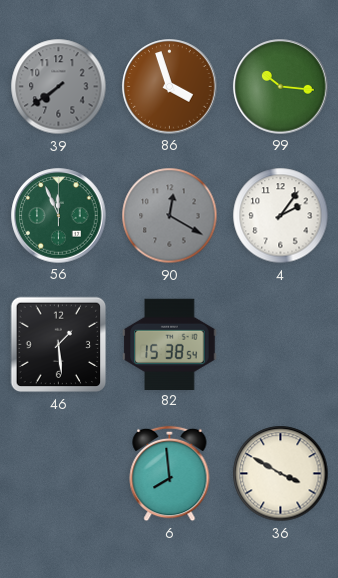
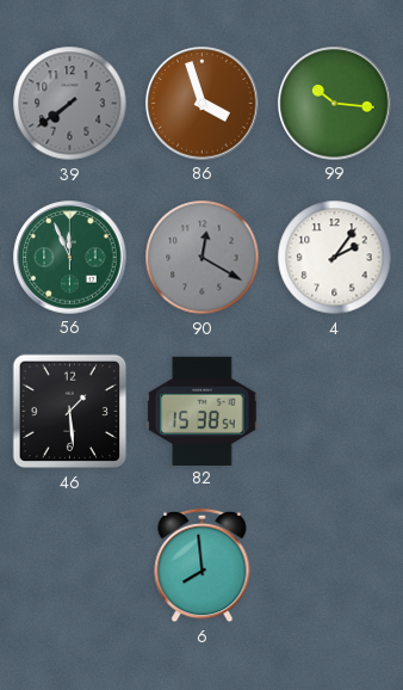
36: 3:50 -> none
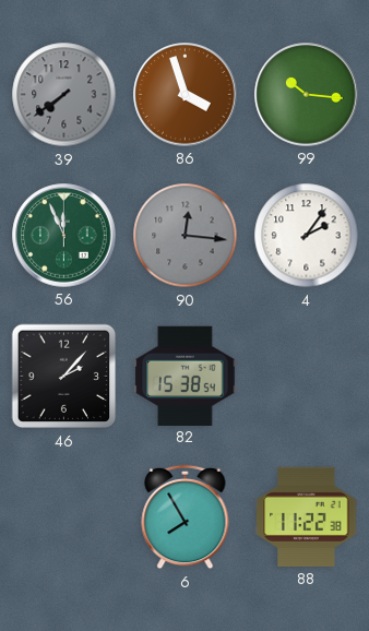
90: 12:20 -> 12:16
46: 1:29 -> 2:07
6: 7:59 -> 7:55
88: none -> 11:22
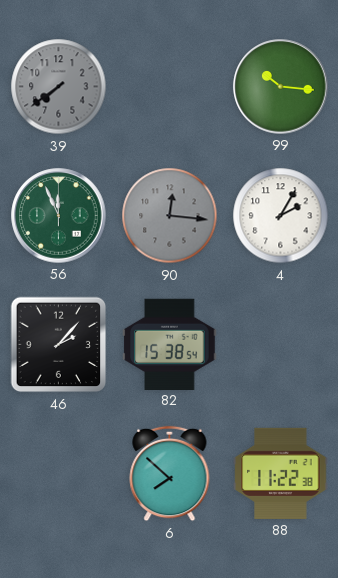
86: 3:57 -> none
4: 2:06 -> 2:05
6: 7:55 -> 7:52
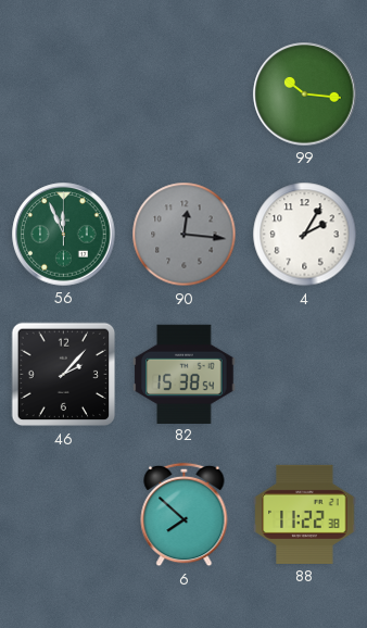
39: 7:39 -> none
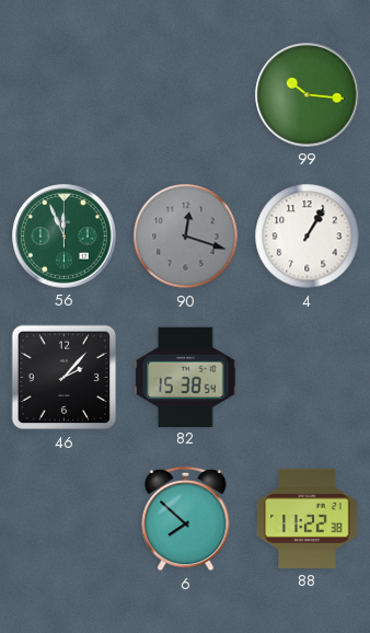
90: 12:16 -> 12:18
4: 2:05 -> 1:05
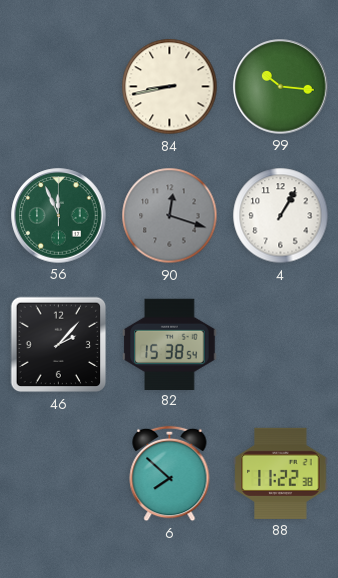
84: none -> 8:43
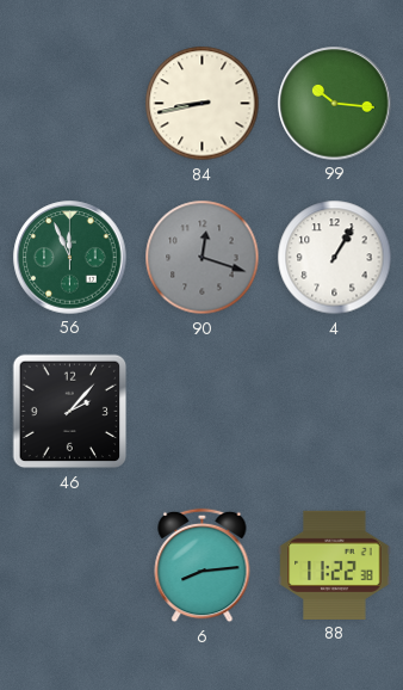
82: 15:38 -> none
6: 7:52 -> 8:14
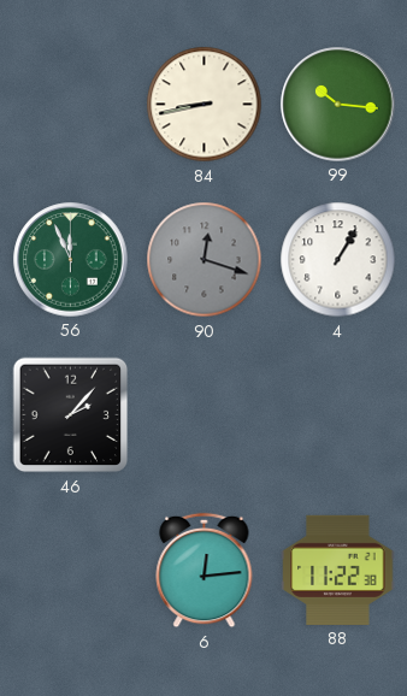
6: 8:14 -> 12:14
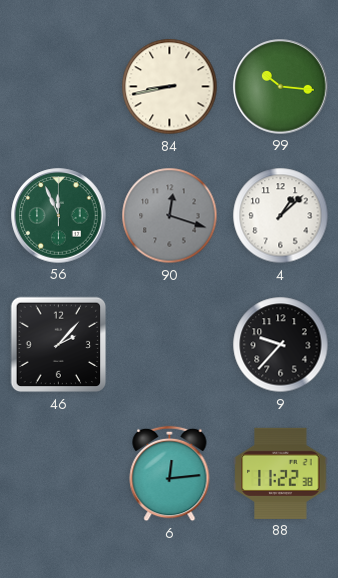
4: 1:05 -> 1:08
9: none -> 9:37
